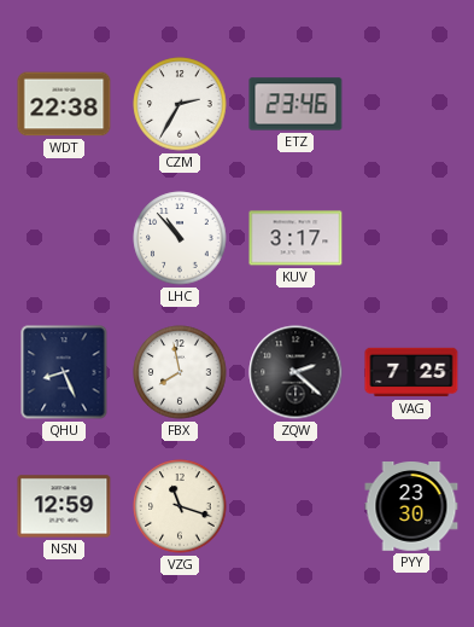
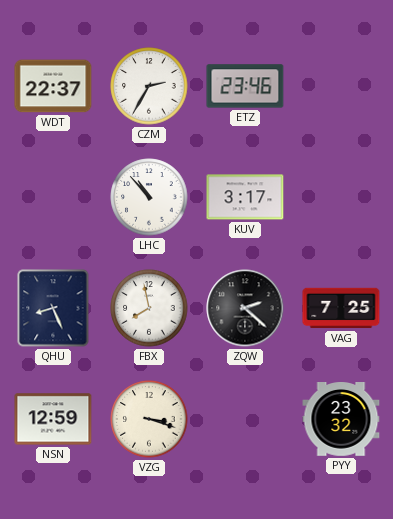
WDT: 22:38 -> 22:37
VZG: 11:18 -> 3:18
PYY: 23:30 -> 23:32
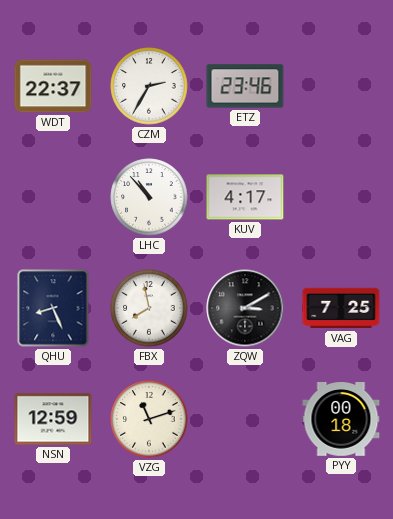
KUV: 3:17 -> 4:17
ZQW: 2:22 -> 3:10
VZG: 3:18 -> 11:12
PYY: 23:32 -> 00:18
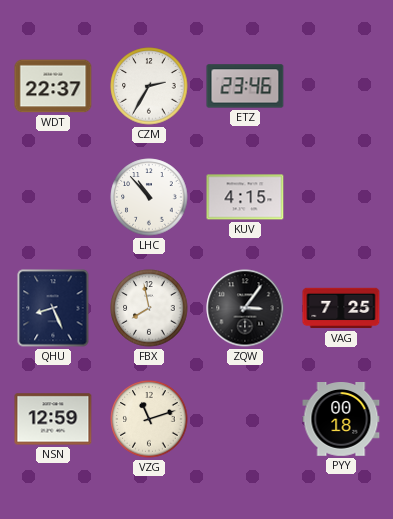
KUV: 4:17 -> 4:15
ZQW: 3:10 -> 3:06
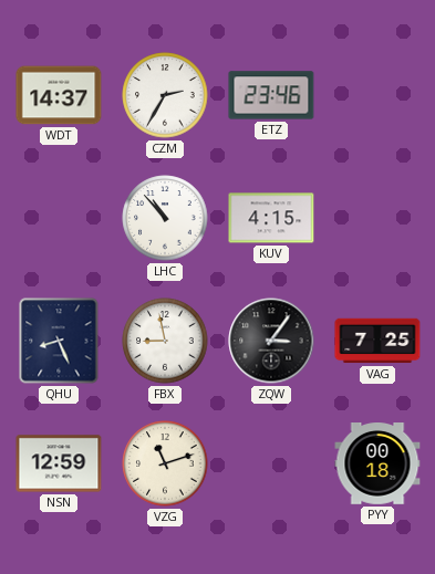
WDT: 22:37 -> 14:37
FBX: 7:58 -> 8:58
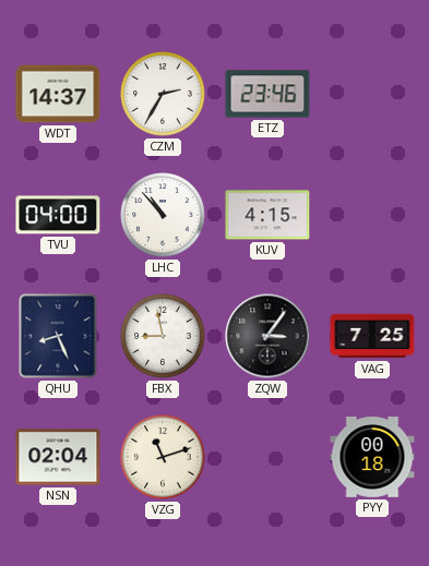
TVU: none -> 04:00
NSN: 12:59 -> 02:04
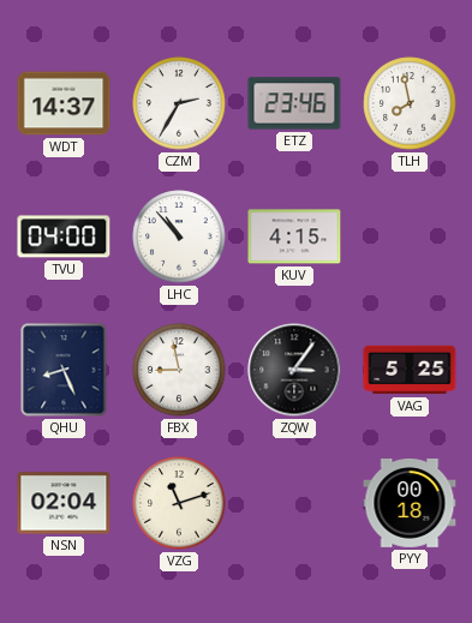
TLH: none -> 7:58
VAG: 7:25 -> 5:25
